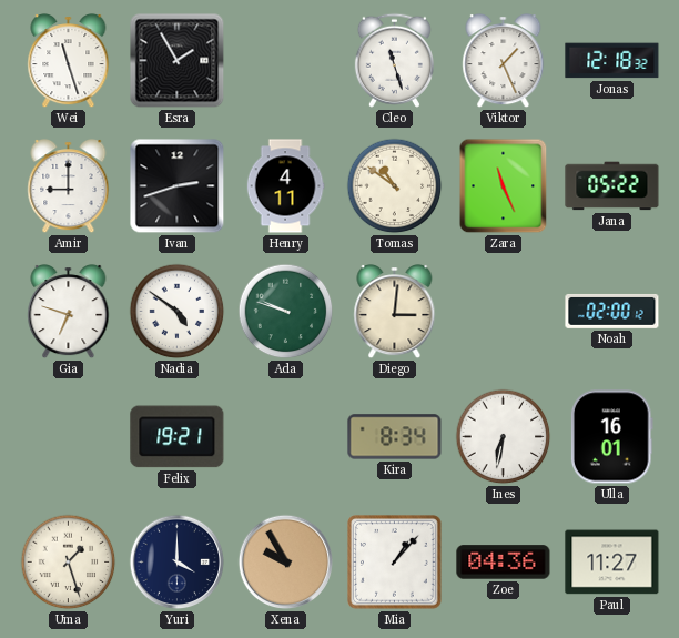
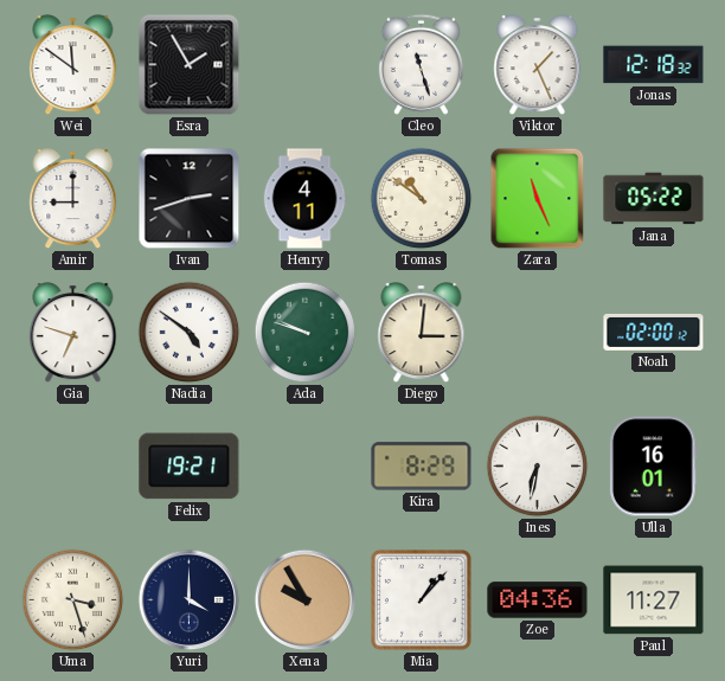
Wei: 11:27 -> 11:51
Kira: 8:34 -> 8:29
Uma: 1:27 -> 3:27
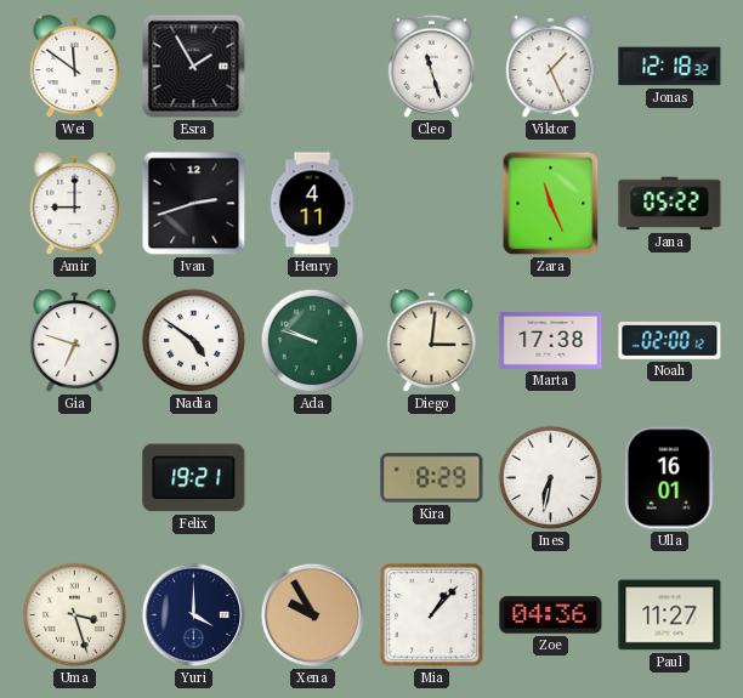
Tomas: 10:51 -> none
Marta: none -> 17:38
